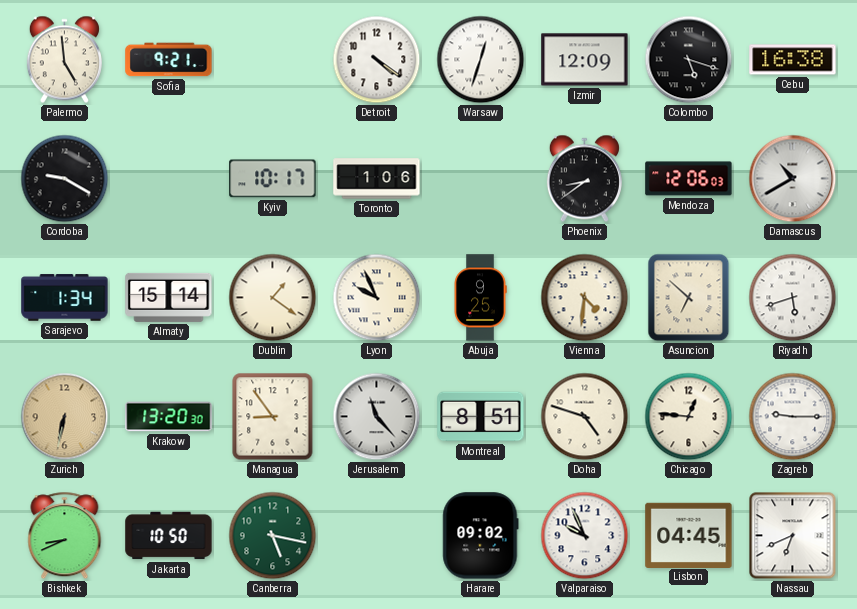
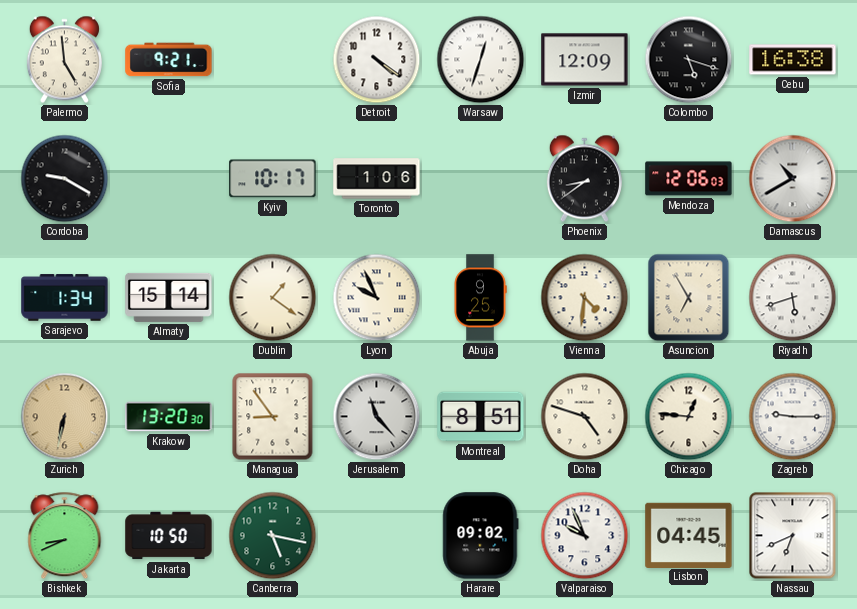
Asuncion: 6:52 -> 6:55
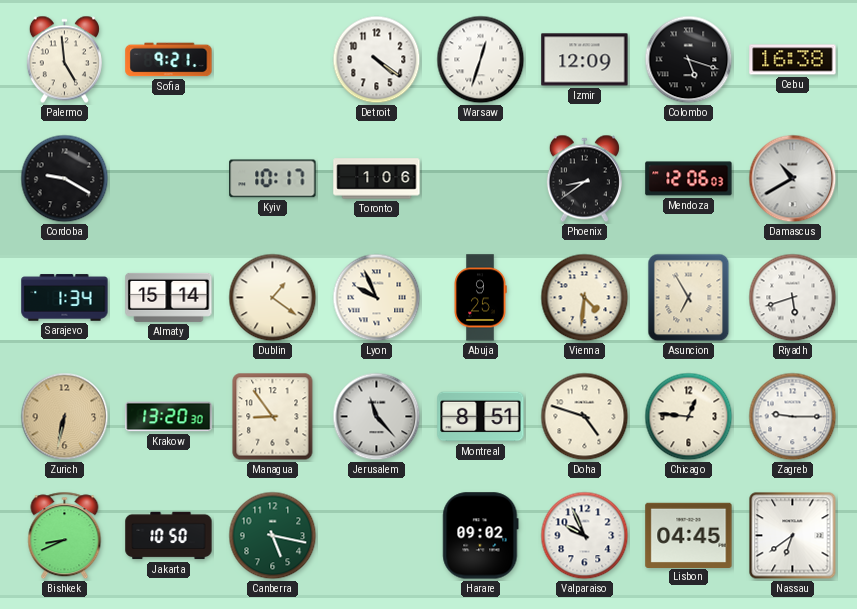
Nassau: 6:41 -> 6:39
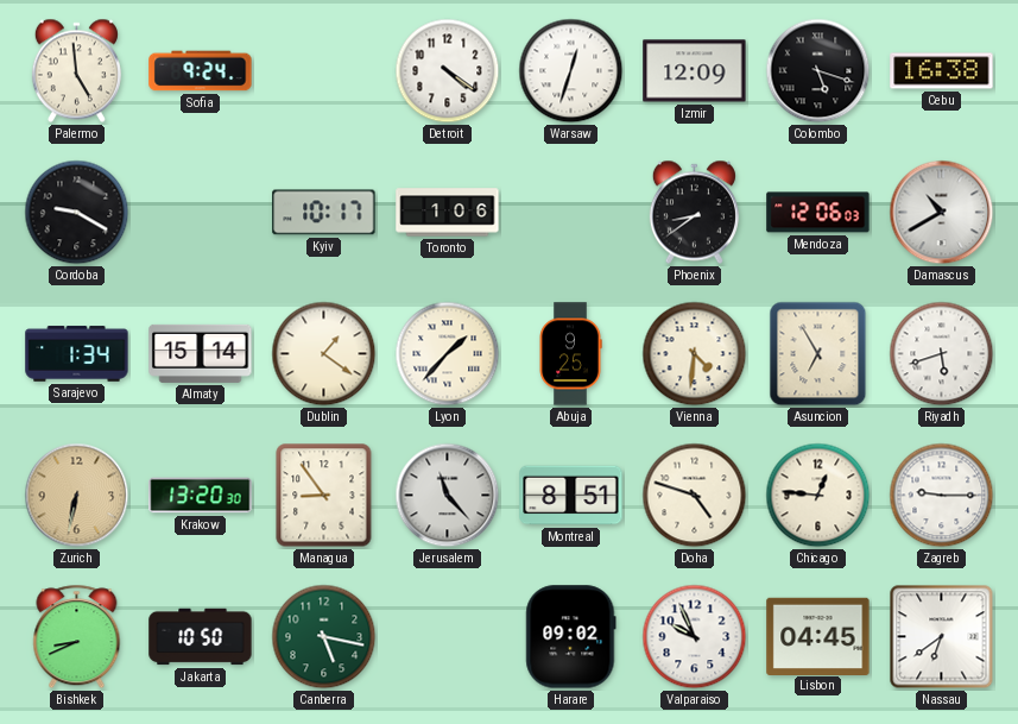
Sofia: 9:21 -> 9:24
Lyon: 9:56 -> 1:37
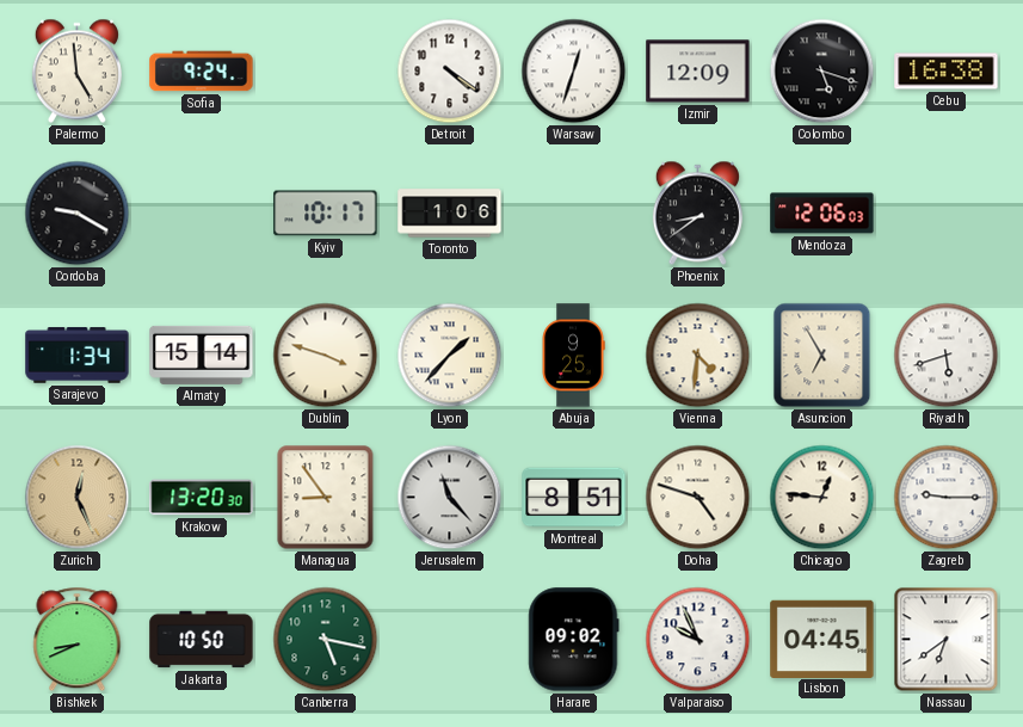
Damascus: 10:40 -> none
Dublin: 1:21 -> 3:48
Zurich: 6:32 -> 12:26
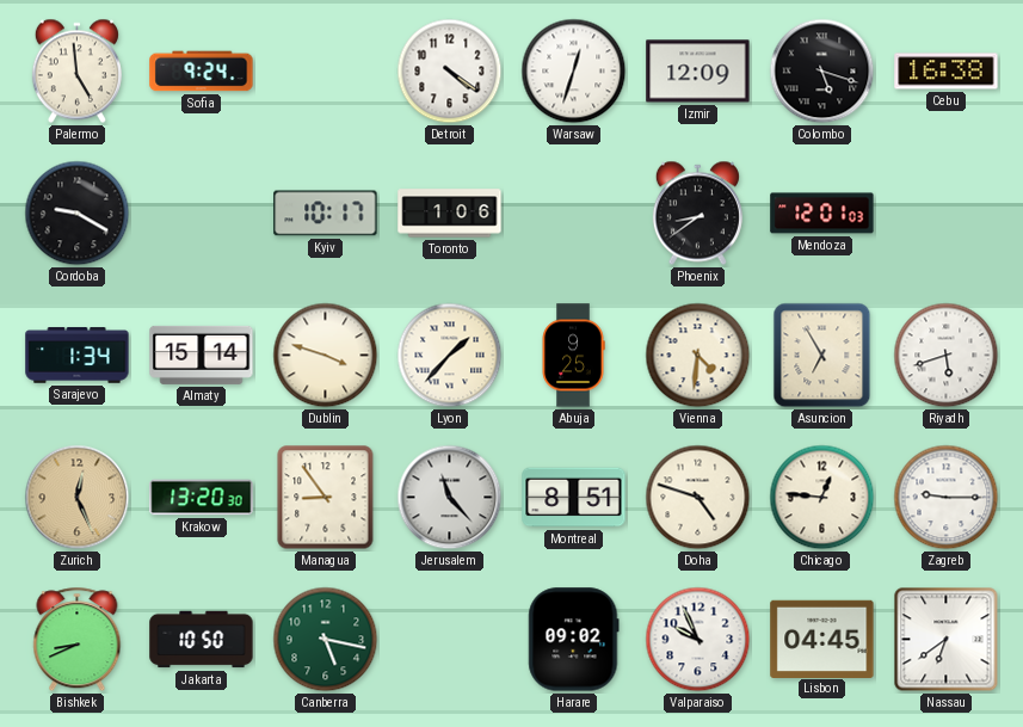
Mendoza: 12:06 -> 12:01
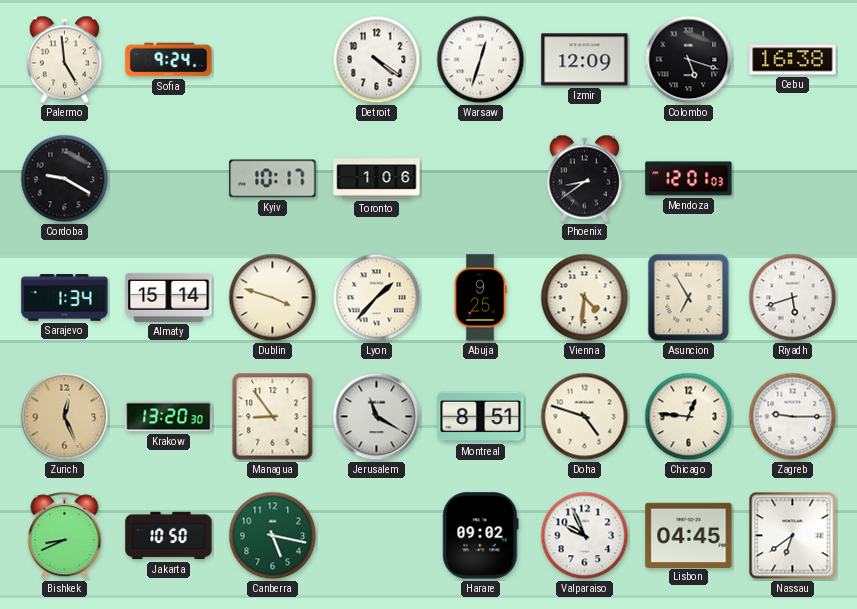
Jerusalem: 11:23 -> 11:20
